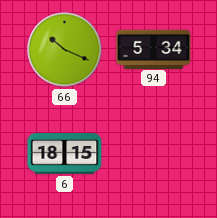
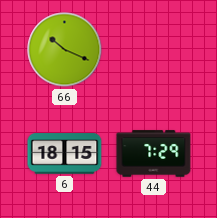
94: 5:34 -> none
44: none -> 7:29
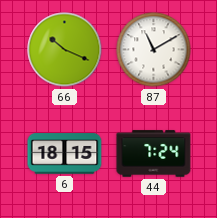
87: none -> 11:10
44: 7:29 -> 7:24
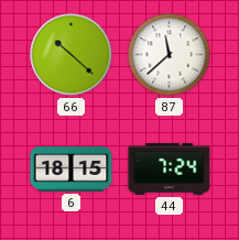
66: 10:19 -> 10:22
87: 11:10 -> 11:38
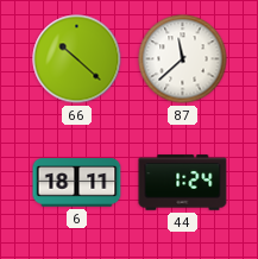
6: 18:15 -> 18:11
44: 7:24 -> 1:24
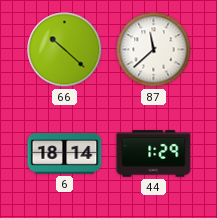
6: 18:11 -> 18:14
44: 1:24 -> 1:29
